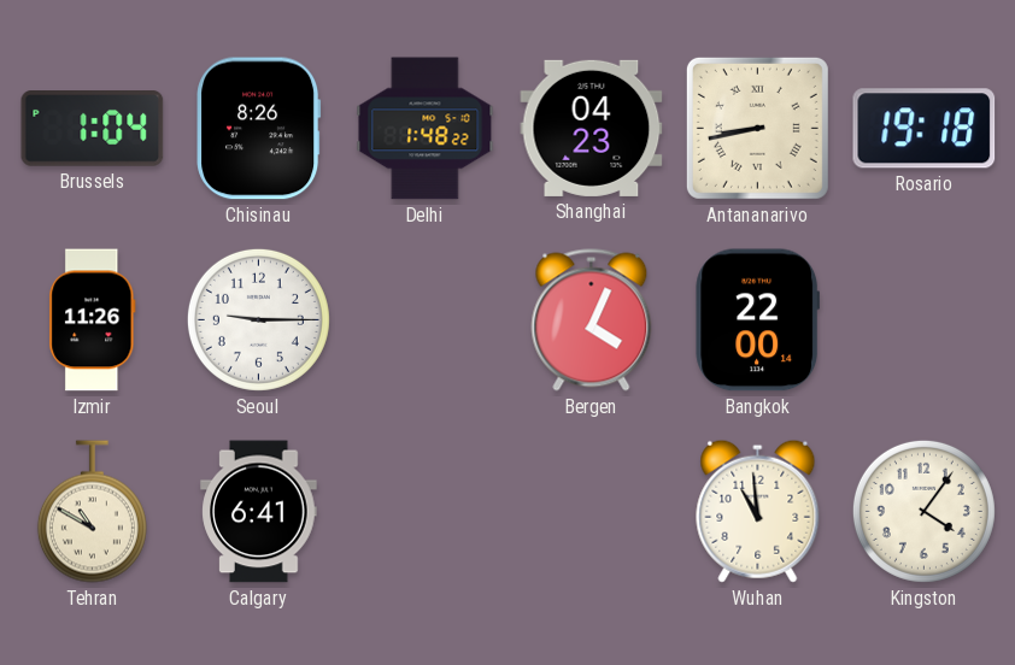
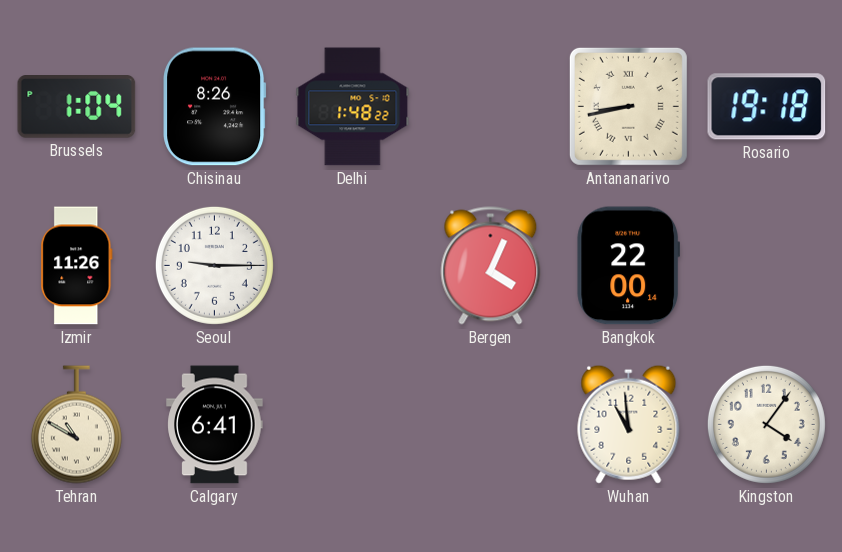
Shanghai: 04:23 -> none
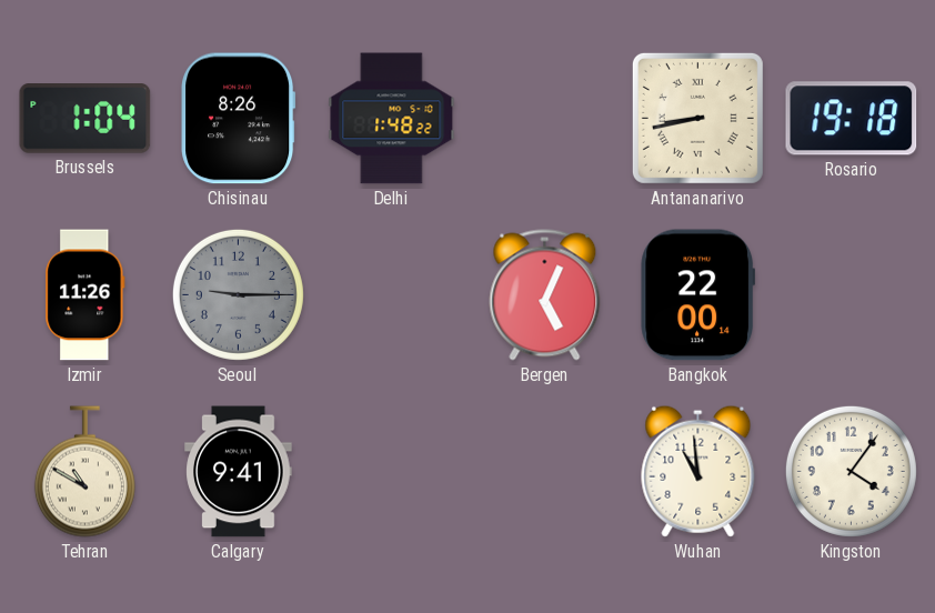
Seoul dial: white -> grey
Bergen: 4:04 -> 5:04
Calgary: 6:41 -> 9:41
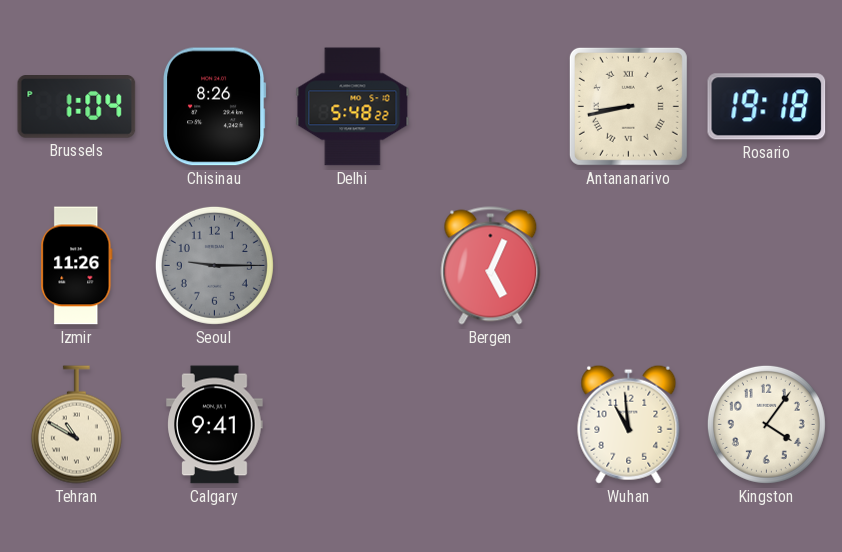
Delhi: 1:48 -> 5:48
Bangkok: 22:00 -> none
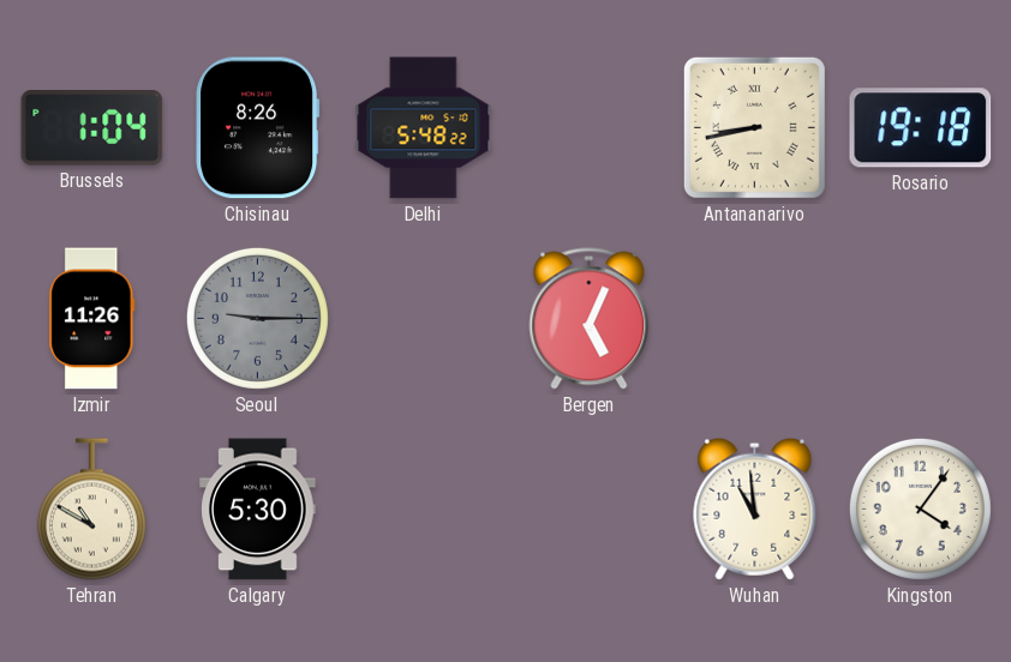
Calgary: 9:41 -> 5:30
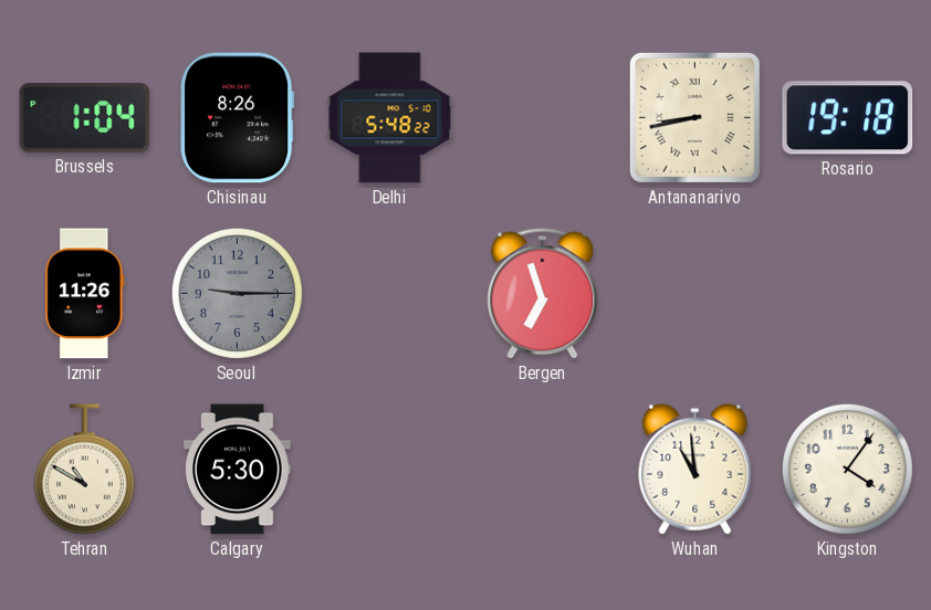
Bergen: 5:04 -> 6:57
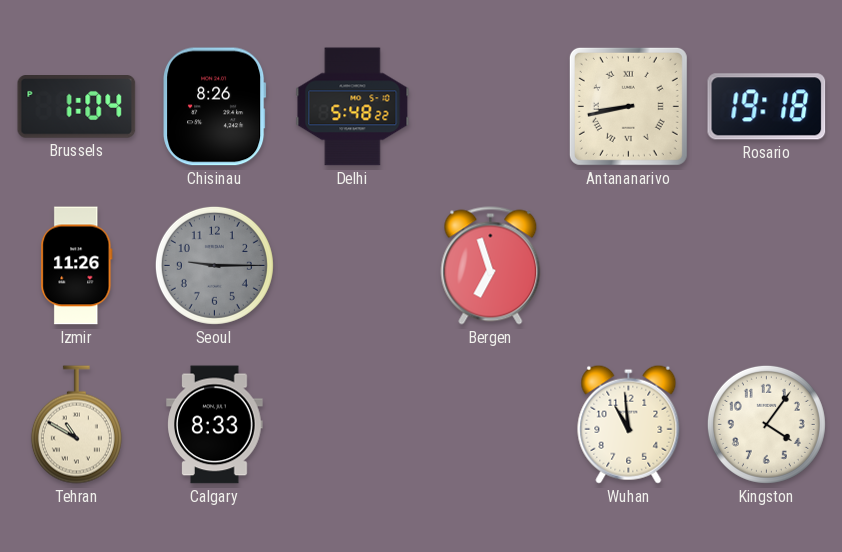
Calgary: 5:30 -> 8:33
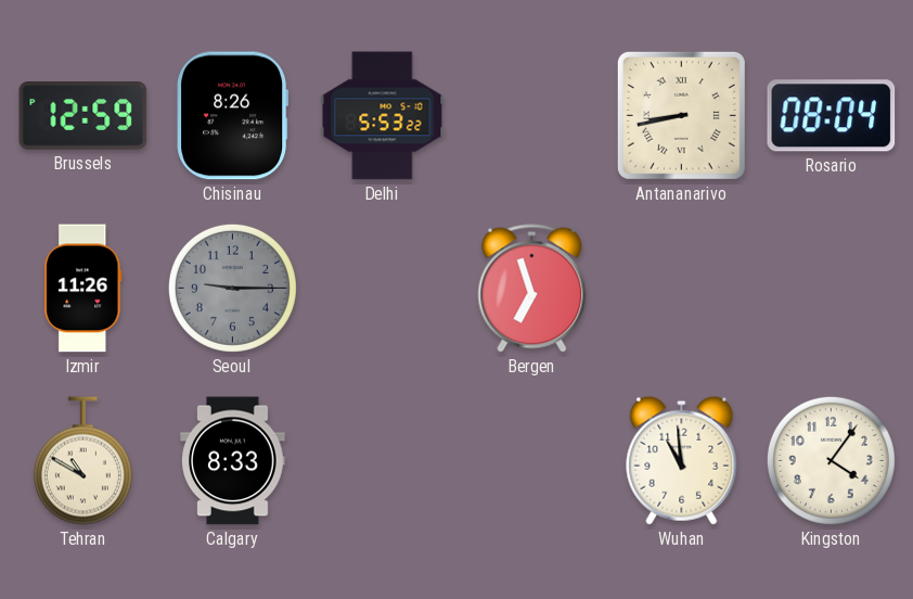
Brussels: 1:04 -> 12:59
Delhi: 5:48 -> 5:53
Rosario: 19:18 -> 08:04
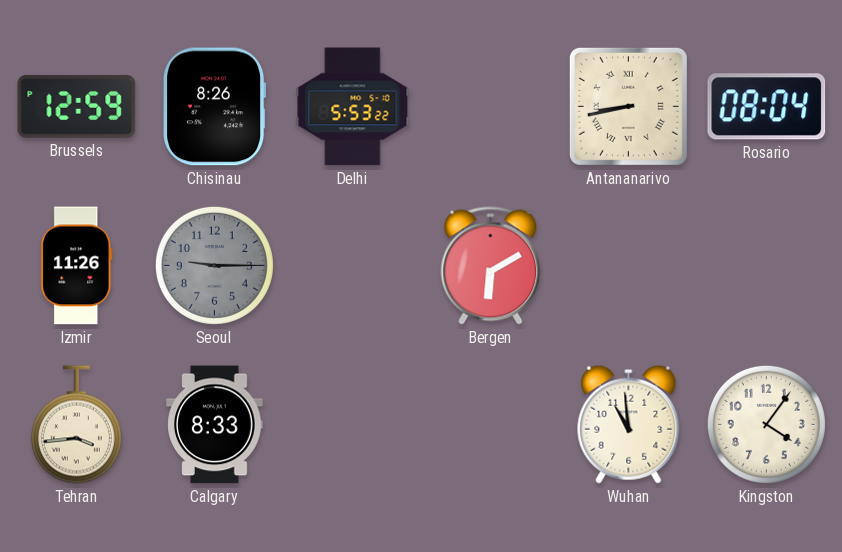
Bergen: 6:57 -> 6:10
Tehran: 10:50 -> 3:44
